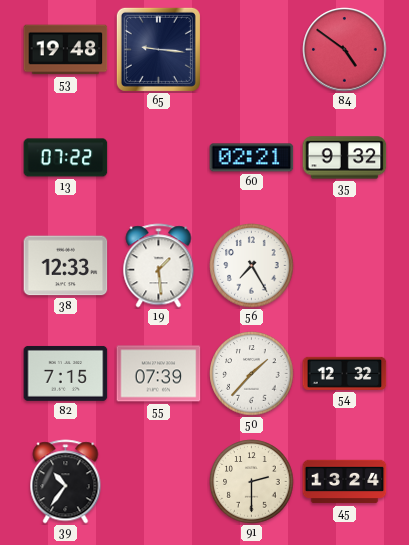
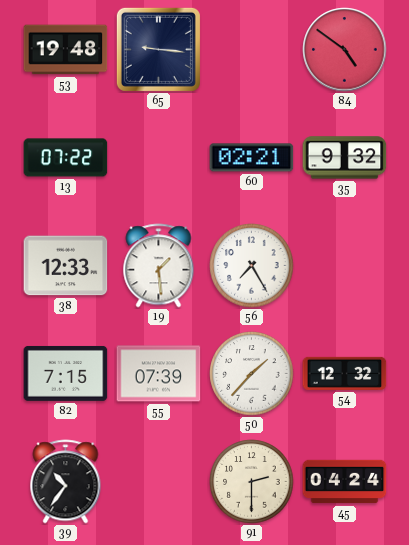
45: 13:24 -> 04:24
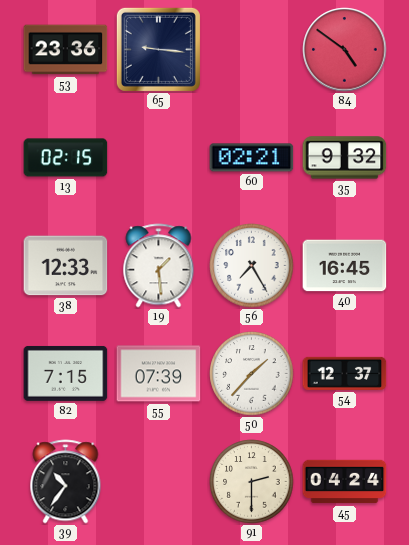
53: 19:48 -> 23:36
13: 07:22 -> 02:15
40: none -> 16:45
54: 12:32 -> 12:37
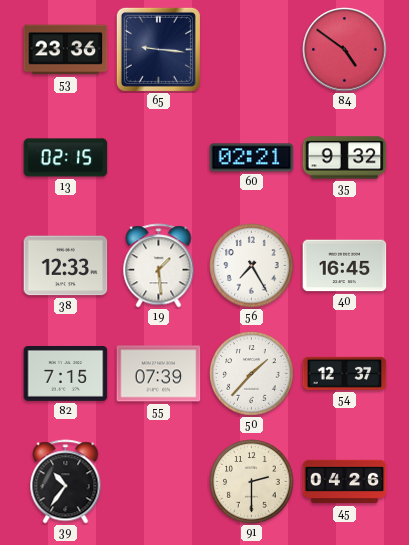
45: 04:24 -> 04:26
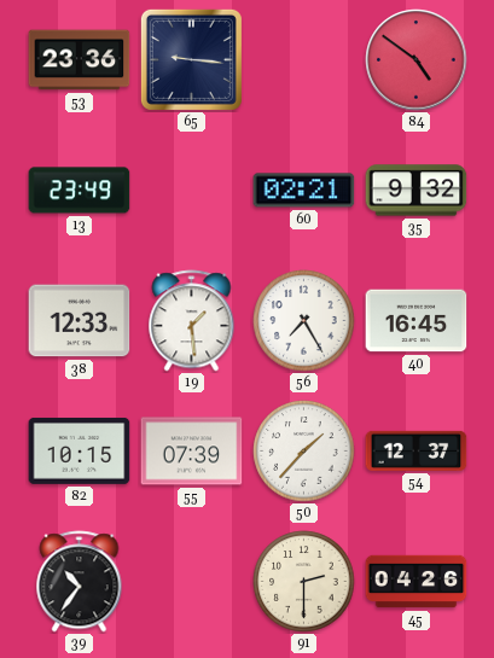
13: 02:15 -> 23:49
82: 7:15 -> 10:15
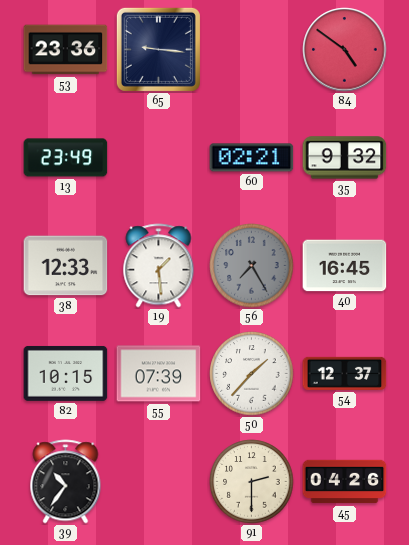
56 dial: white -> grey
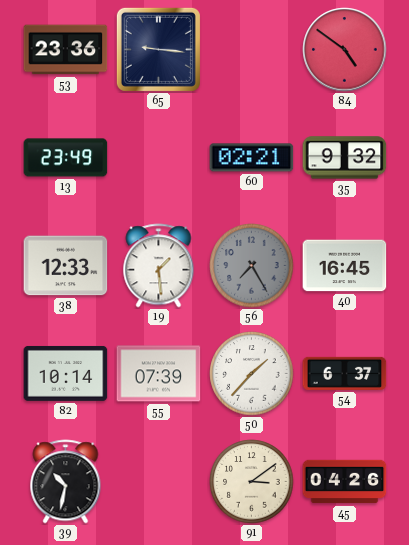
82: 10:15 -> 10:14
54: 12:37 -> 6:37
39: 10:36 -> 10:32
91: 2:30 -> 3:09
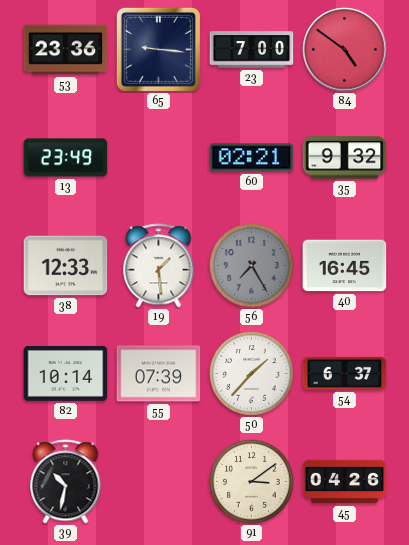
23: none -> 7:00
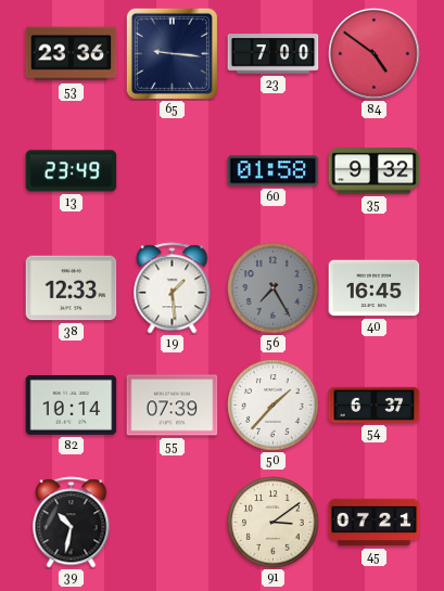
60: 02:21 -> 01:58
45: 04:26 -> 07:21
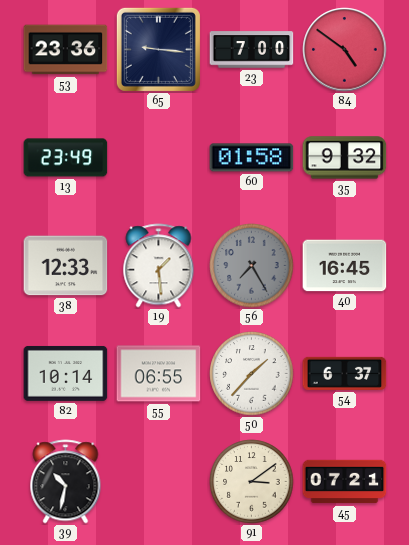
55: 07:39 -> 06:55
